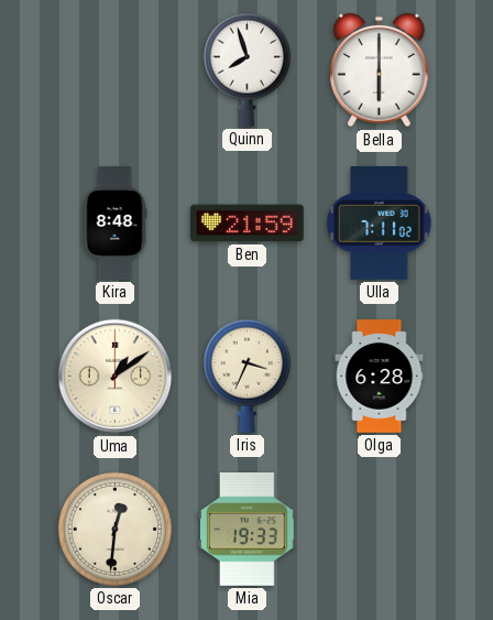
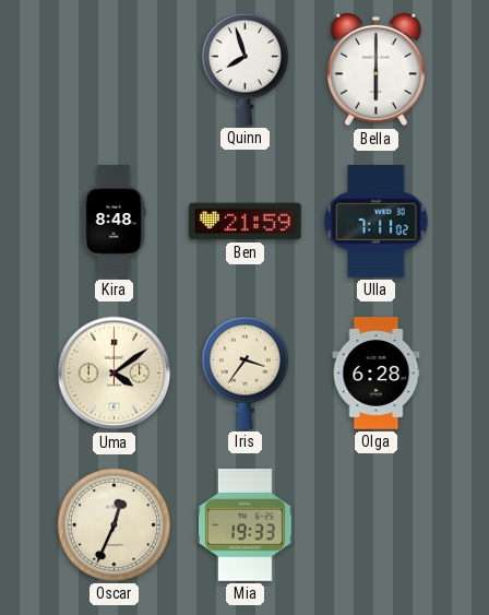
Uma: 1:09 -> 4:09
Iris: 3:34 -> 3:36
Oscar: 12:31 -> 12:34
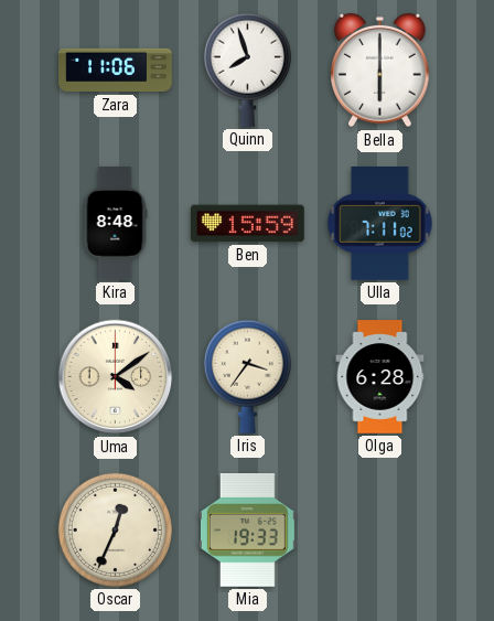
Zara: none -> 11:06
Ben: 21:59 -> 15:59
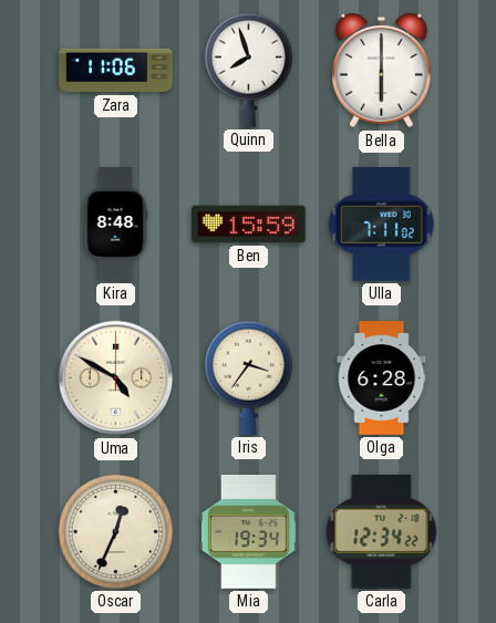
Uma: 4:09 -> 4:50
Mia: 19:33 -> 19:34
Carla: none -> 12:34
